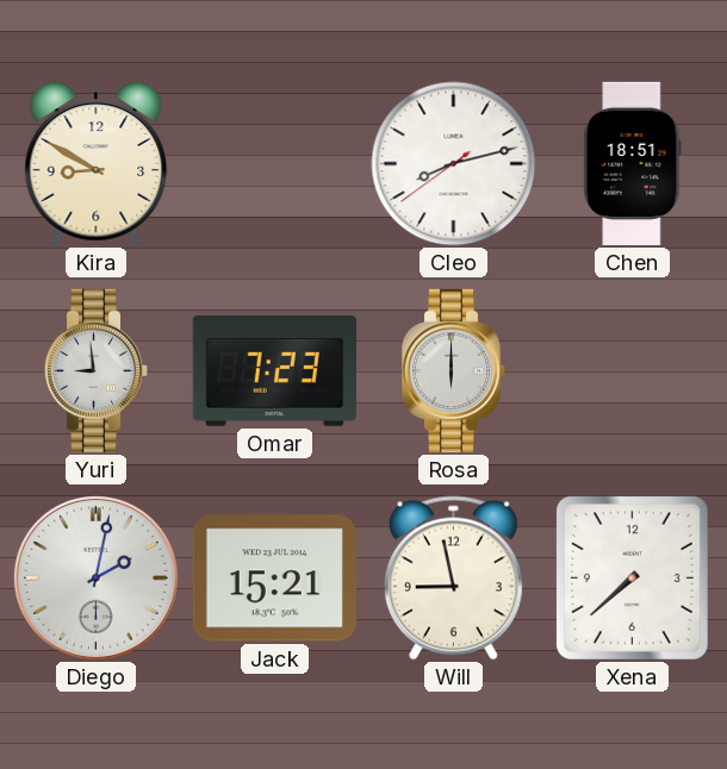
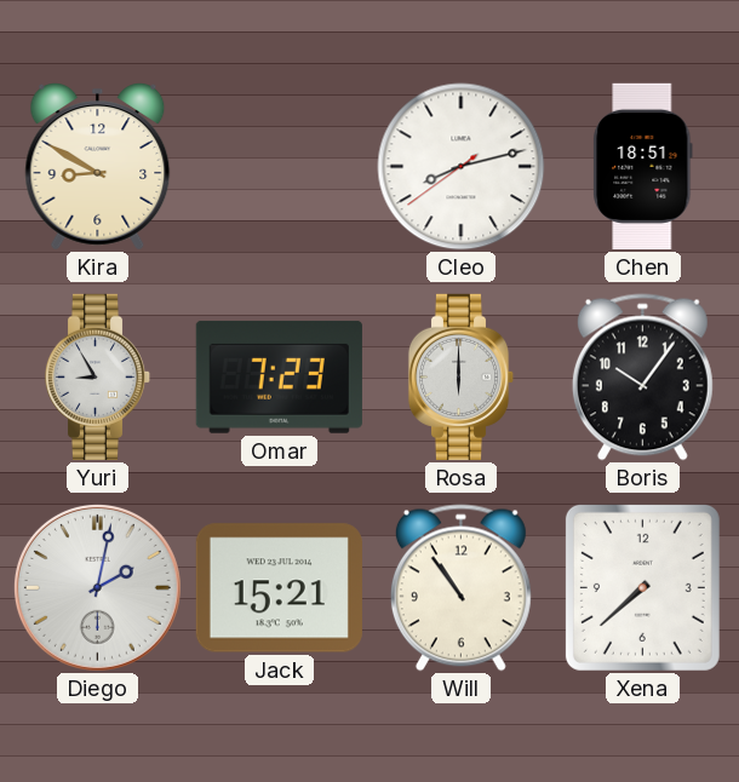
Yuri: 8:59 -> 8:55
Boris: none -> 10:06
Will: 8:58 -> 10:54
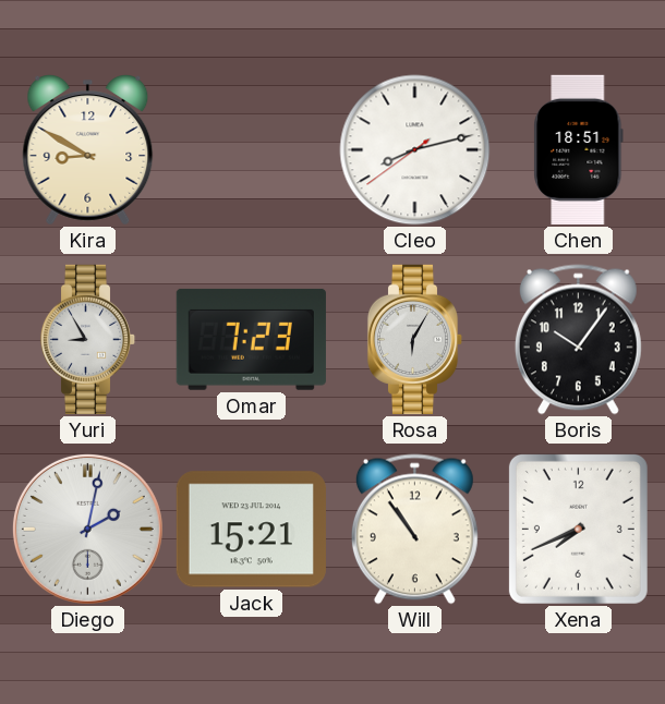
Rosa: 6:00 -> 6:05
Xena: 7:38 -> 7:41
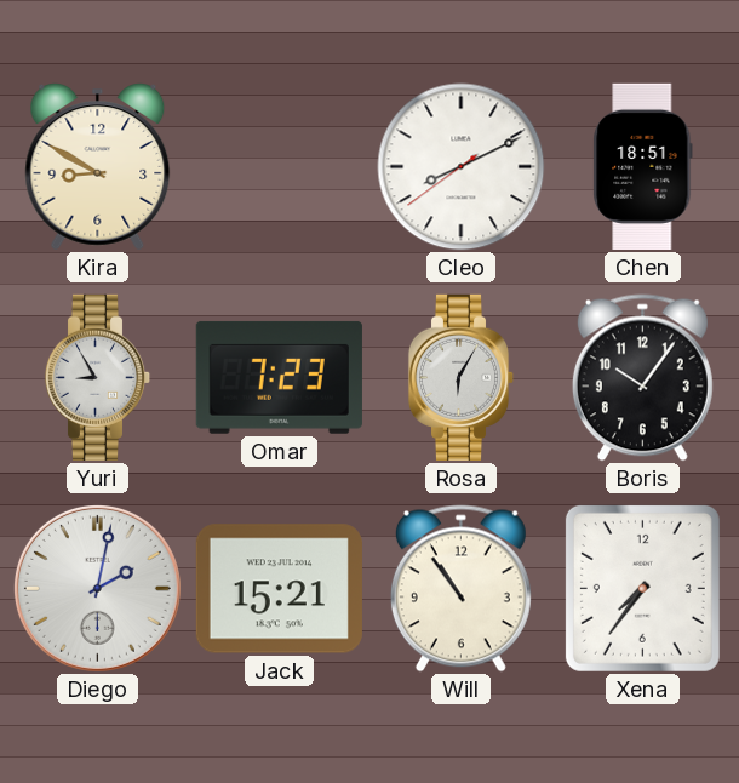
Cleo: 8:12 -> 8:10
Xena: 7:41 -> 7:36
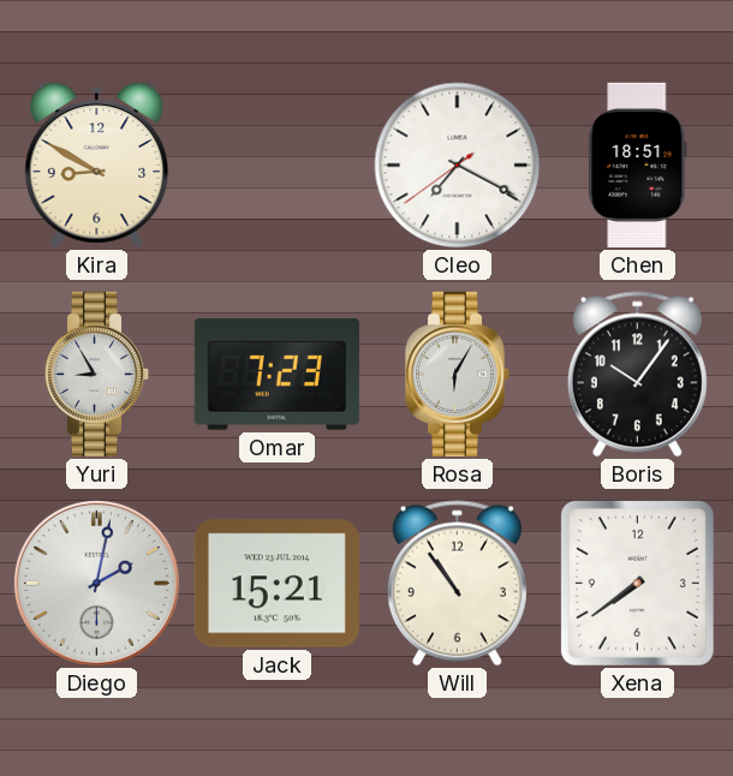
Cleo: 8:10 -> 7:19
Xena: 7:36 -> 7:39
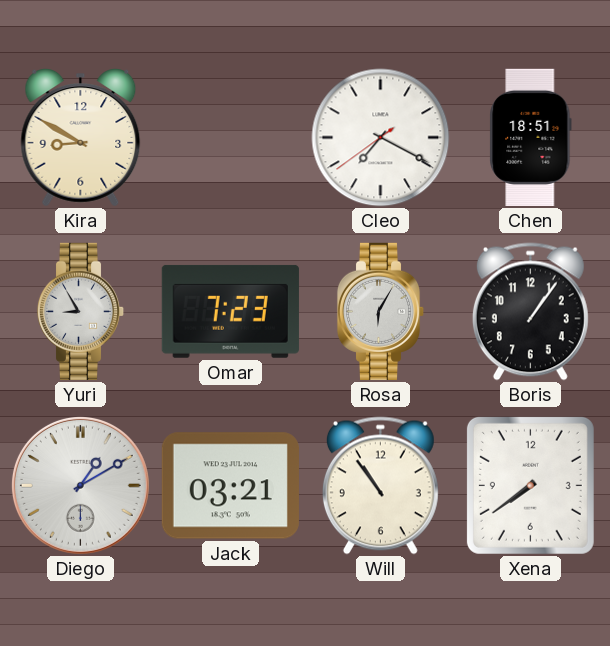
Boris: 10:06 -> 1:06
Diego: 2:02 -> 1:10
Jack: 15:21 -> 03:21
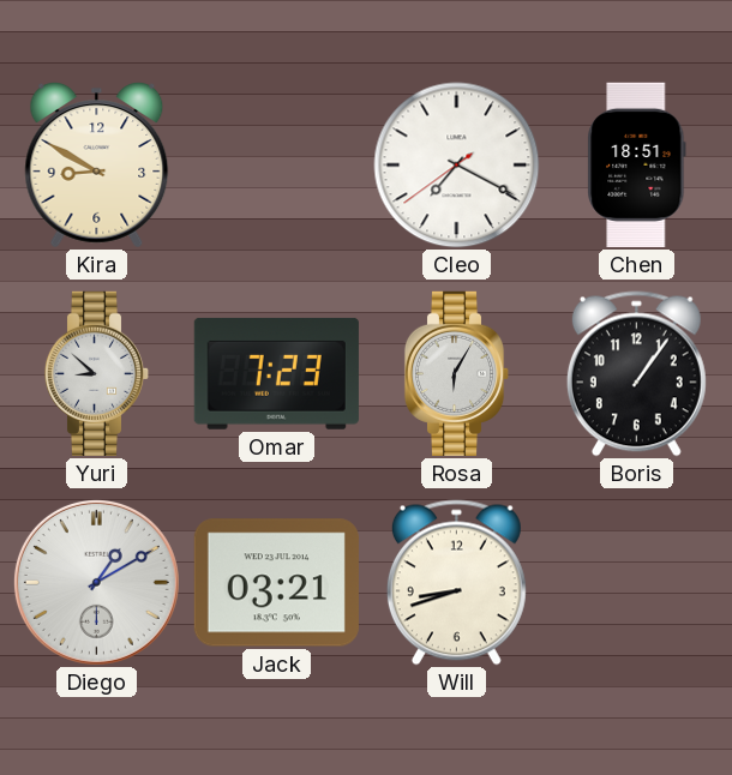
Yuri: 8:55 -> 8:52
Will: 10:54 -> 8:42
Xena: 7:39 -> none
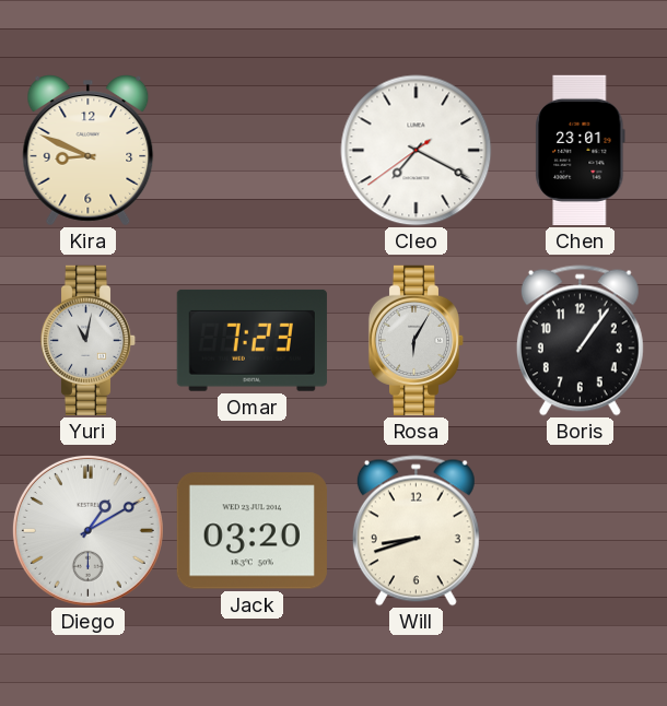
Kira: 8:50 -> 8:49
Chen: 18:51 -> 23:01
Yuri: 8:52 -> 11:02
Jack: 03:21 -> 03:20
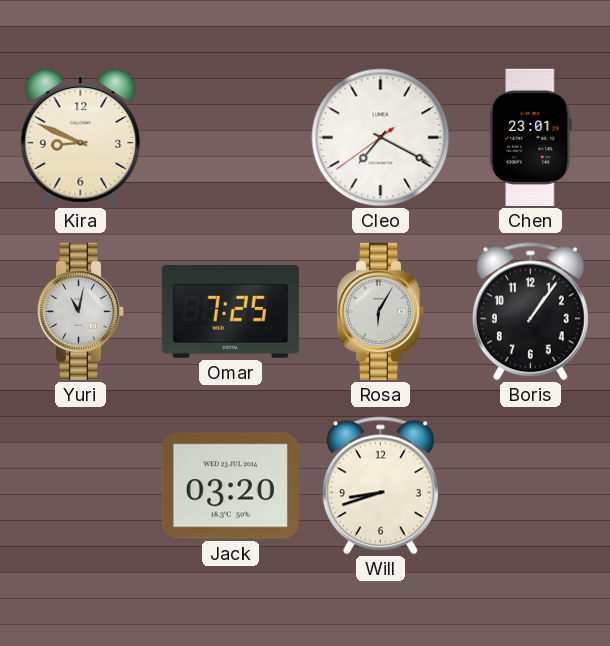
Omar: 7:23 -> 7:25
Diego: 1:10 -> none
